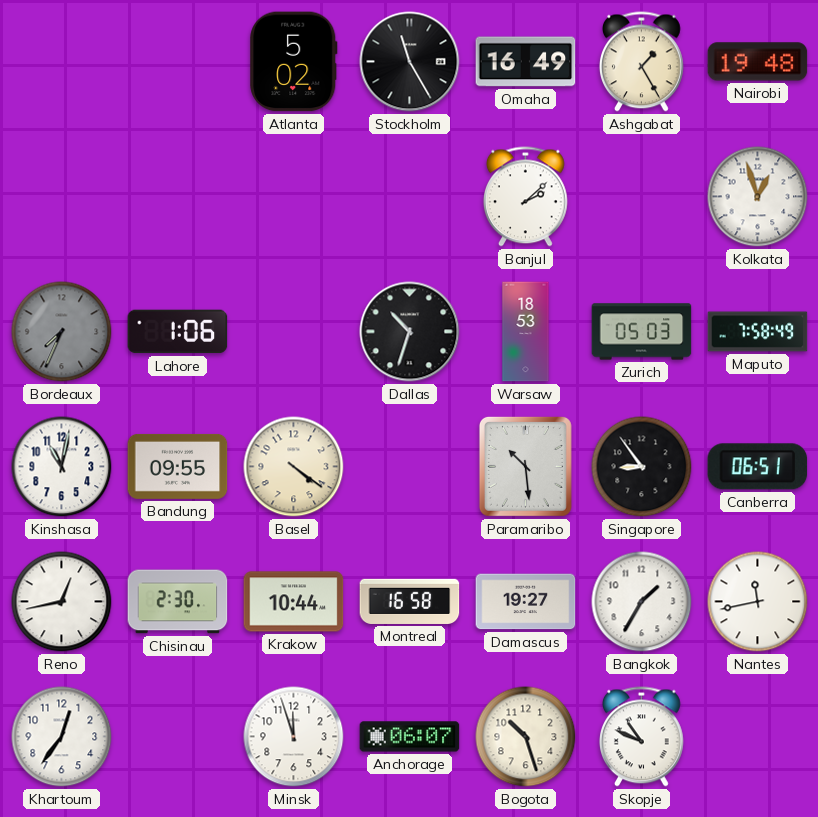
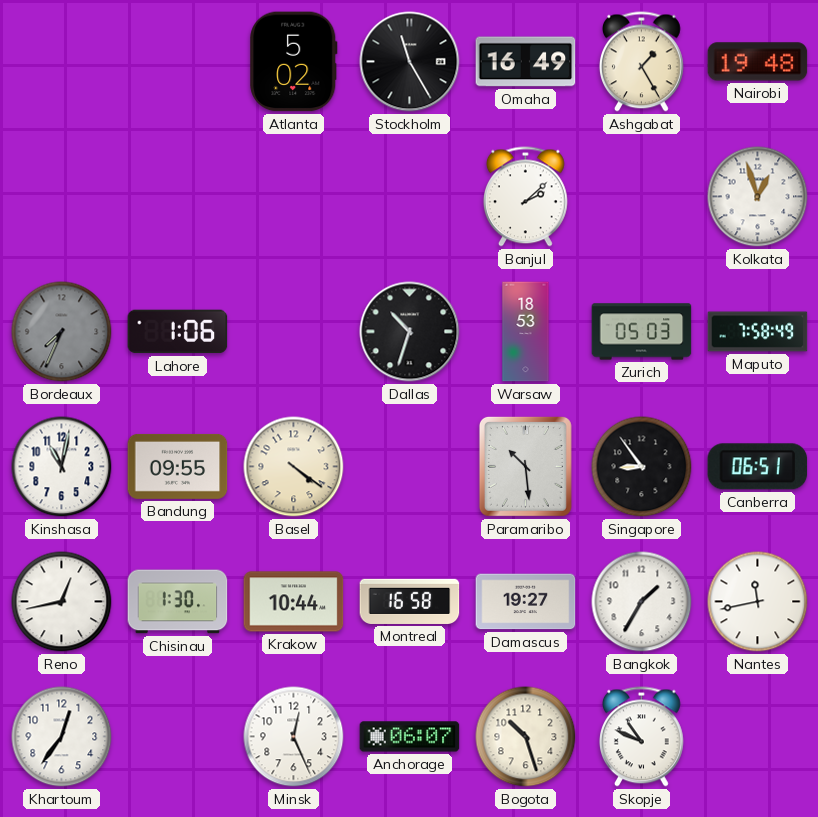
Chisinau: 2:30 -> 1:30
Minsk: 11:57 -> 12:26
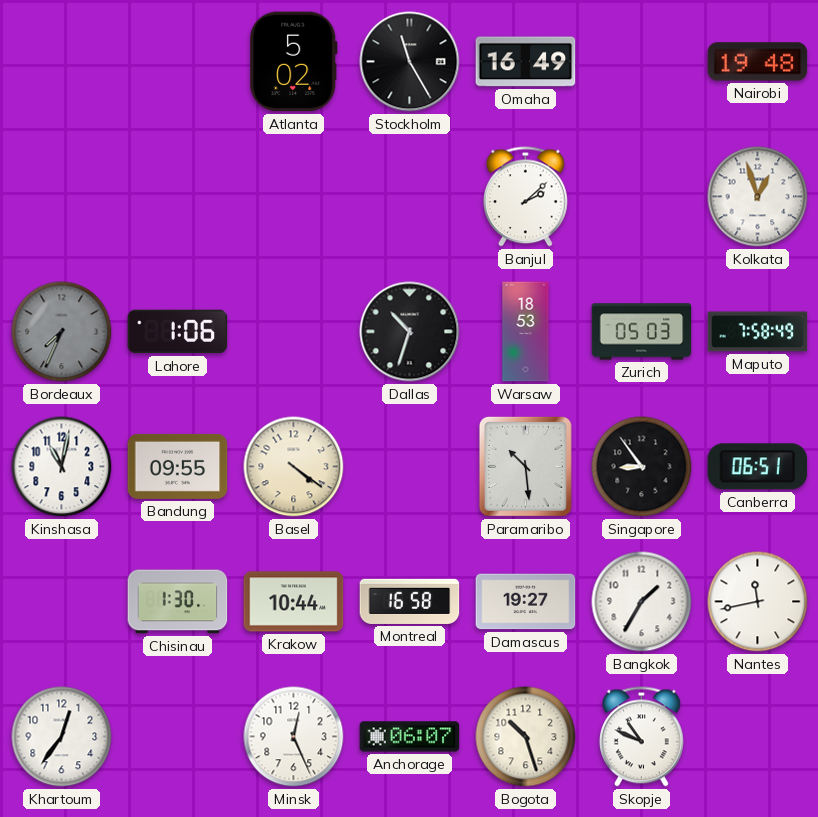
Ashgabat: 1:25 -> none
Reno: 12:43 -> none
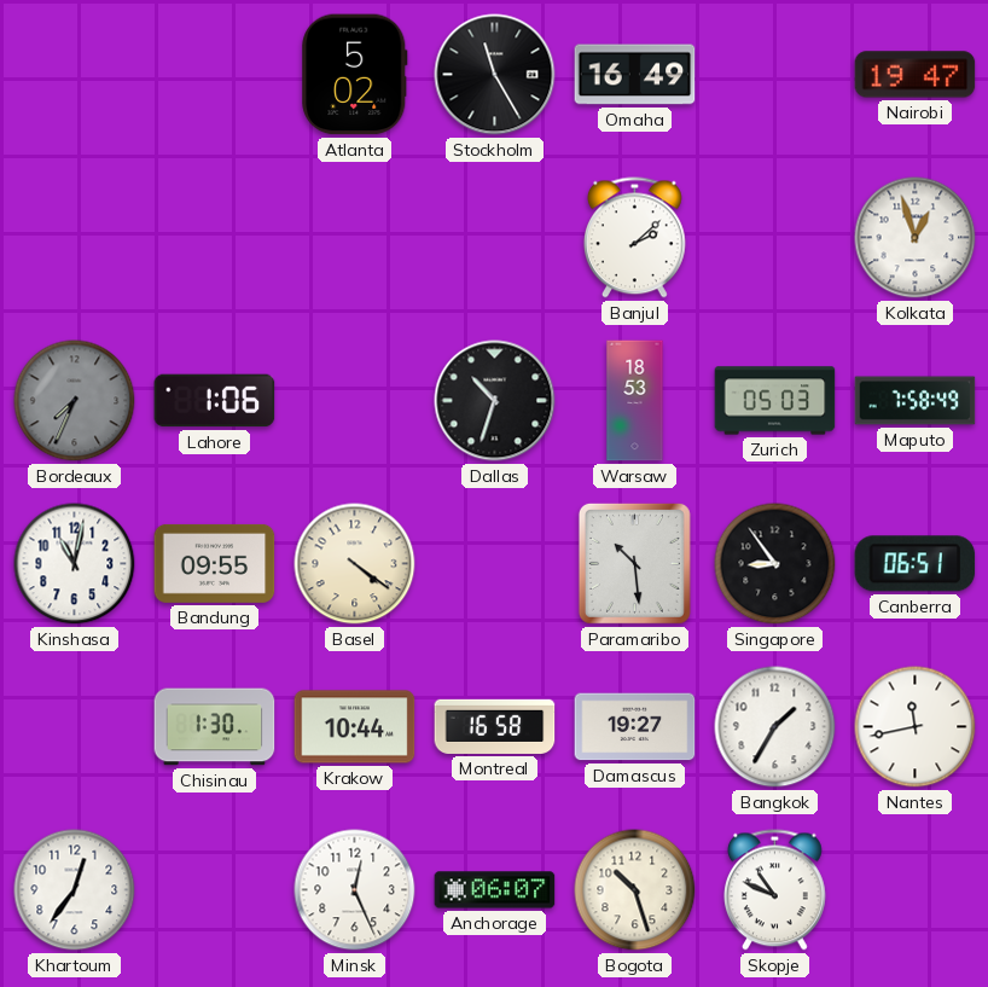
Nairobi: 19:48 -> 19:47
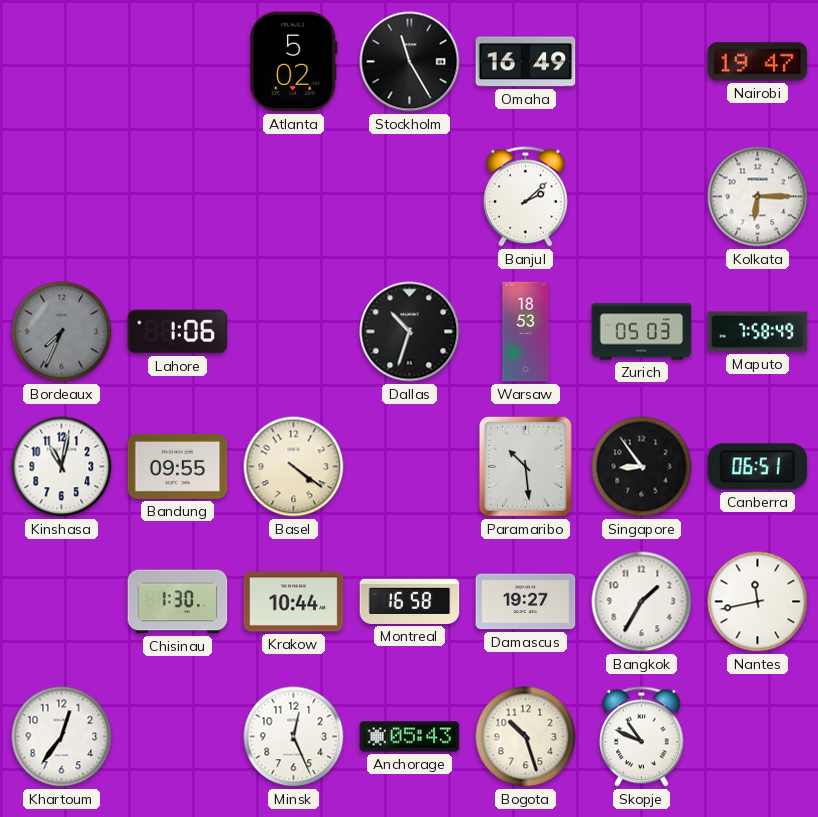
Kolkata: 12:57 -> 6:15
Anchorage: 06:07 -> 05:43
